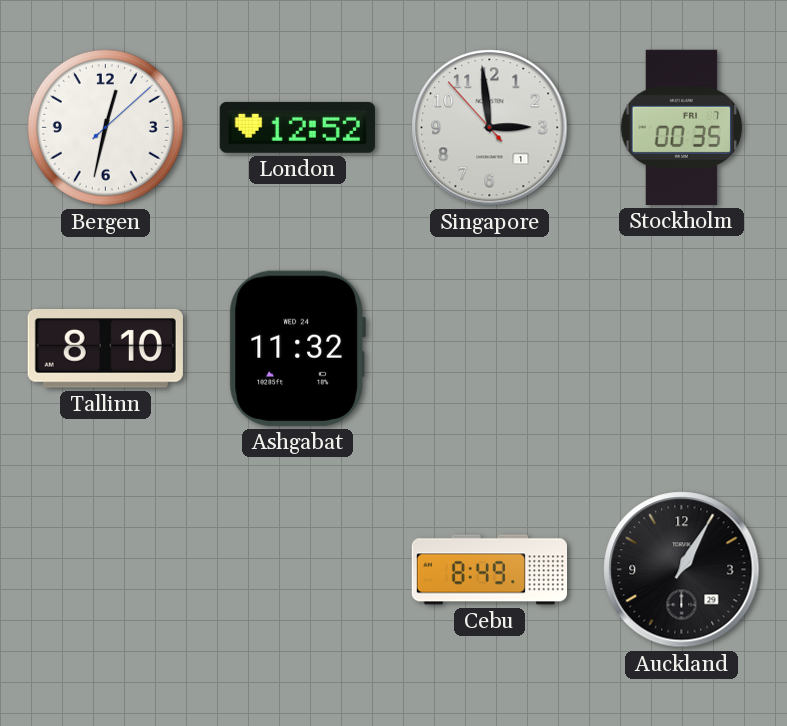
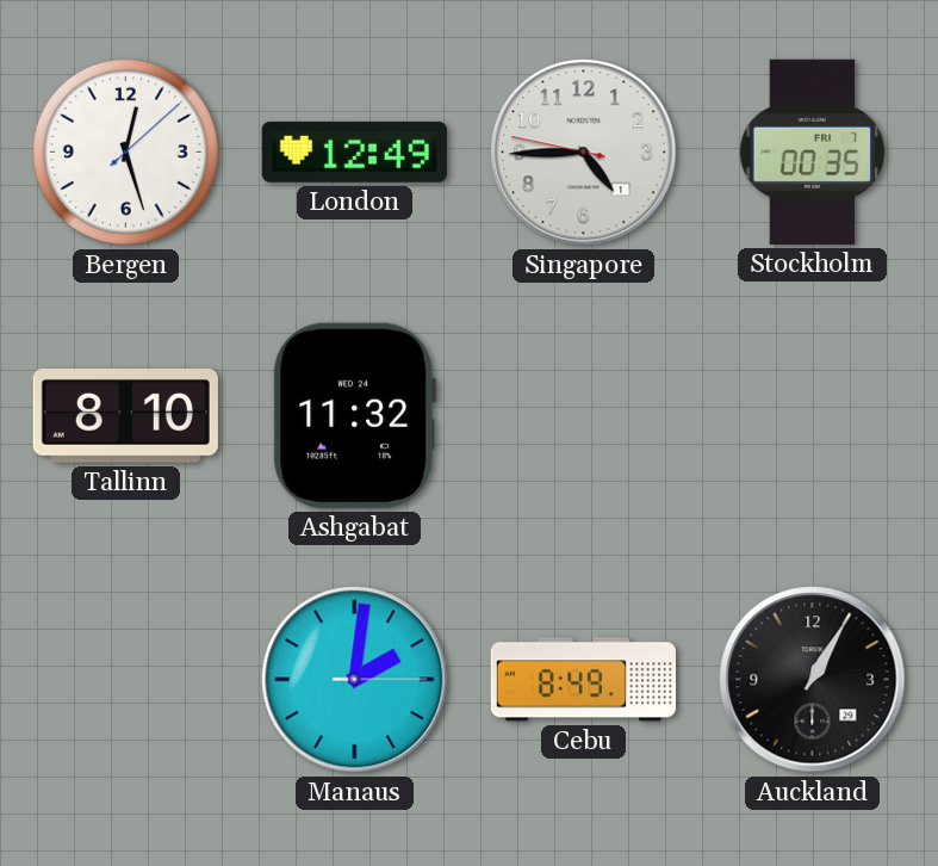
Bergen: 12:32 -> 12:27
London: 12:52 -> 12:49
Singapore: 2:58 -> 4:44
Manaus: none -> 2:01
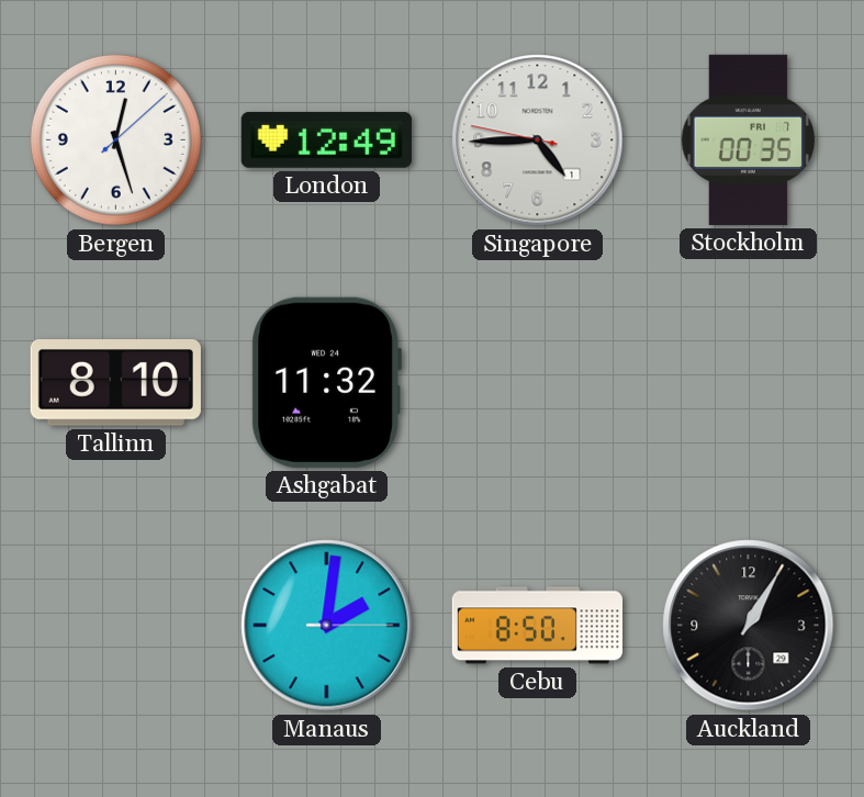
Cebu: 8:49 -> 8:50
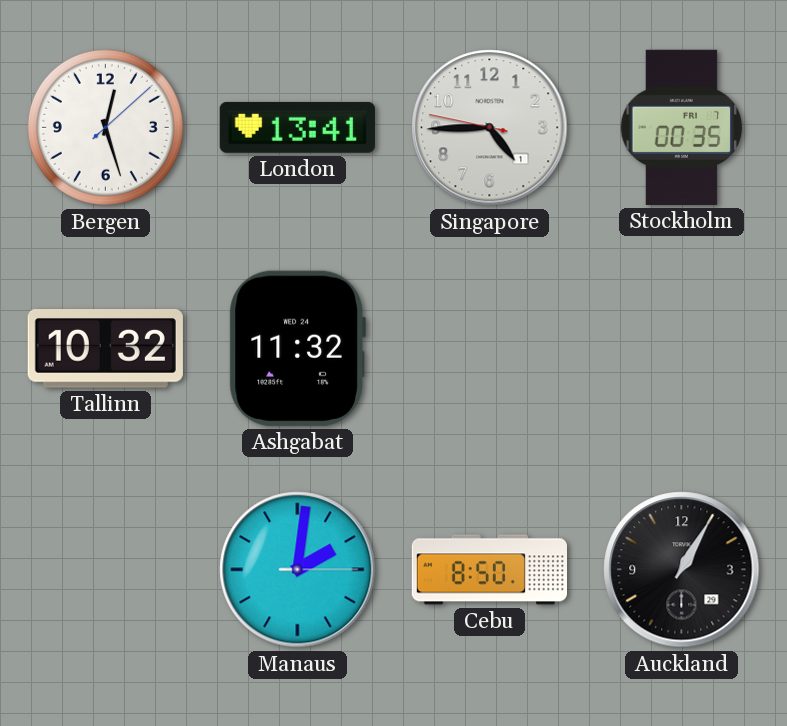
London: 12:49 -> 13:41
Tallinn: 8:10 -> 10:32
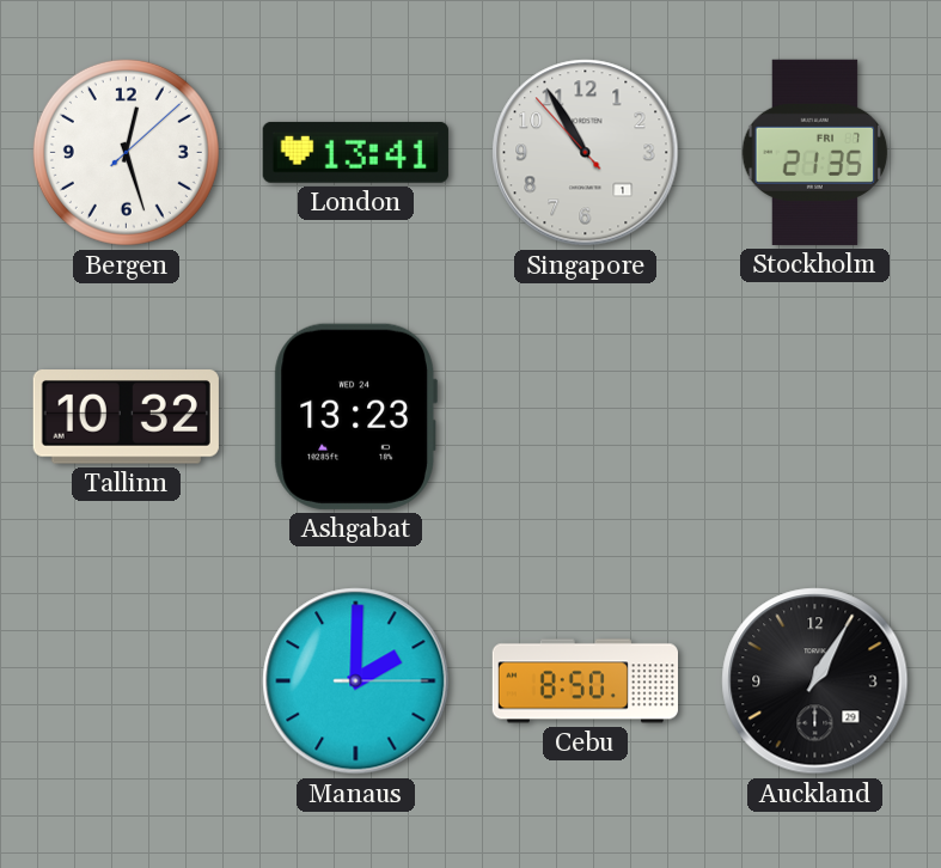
Singapore: 4:44 -> 10:54
Stockholm: 00:35 -> 21:35
Ashgabat: 11:32 -> 13:23
Manaus: 2:01 -> 2:00
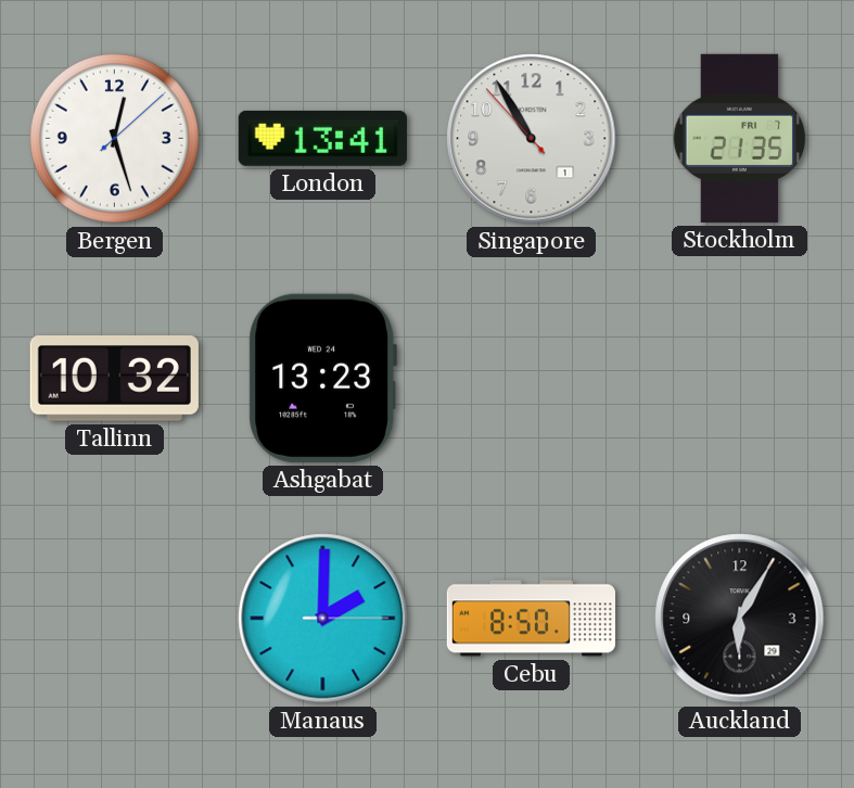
Auckland: 1:05 -> 6:05
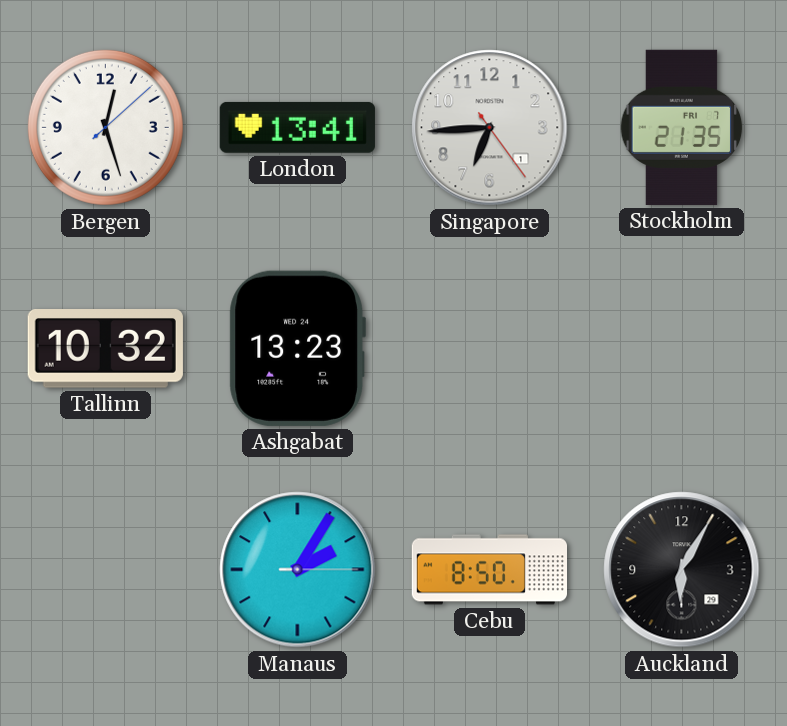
Singapore: 10:54 -> 6:44
Manaus: 2:00 -> 2:05
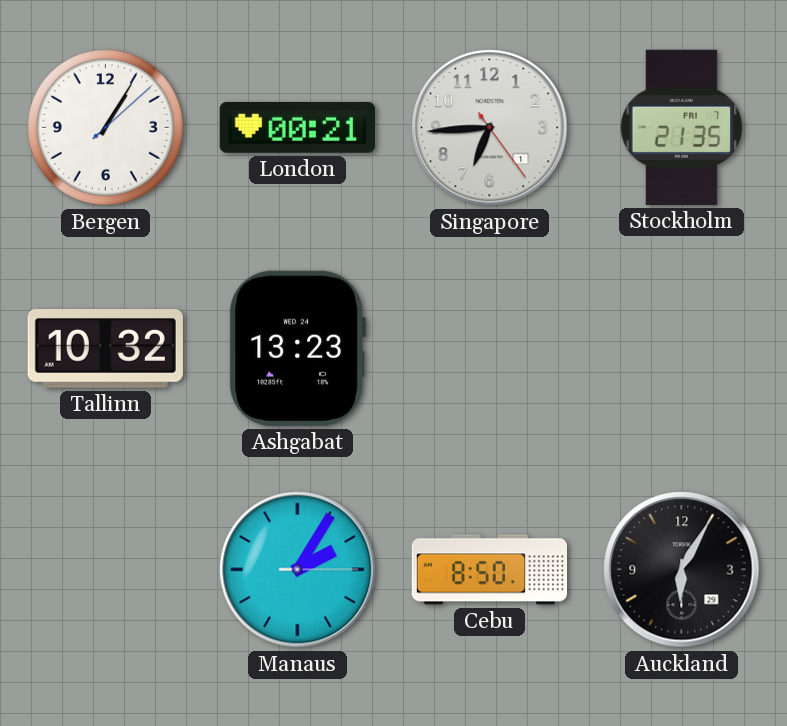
Bergen: 12:27 -> 1:05
London: 13:41 -> 00:21
